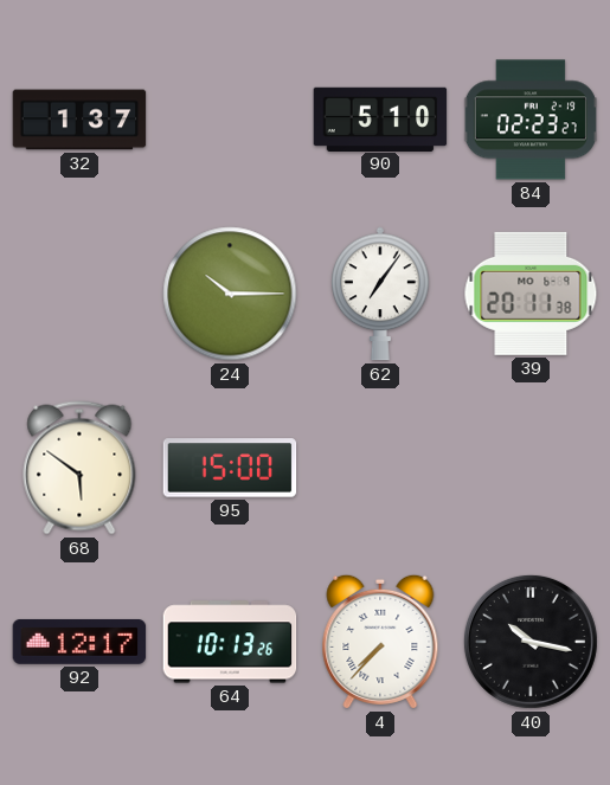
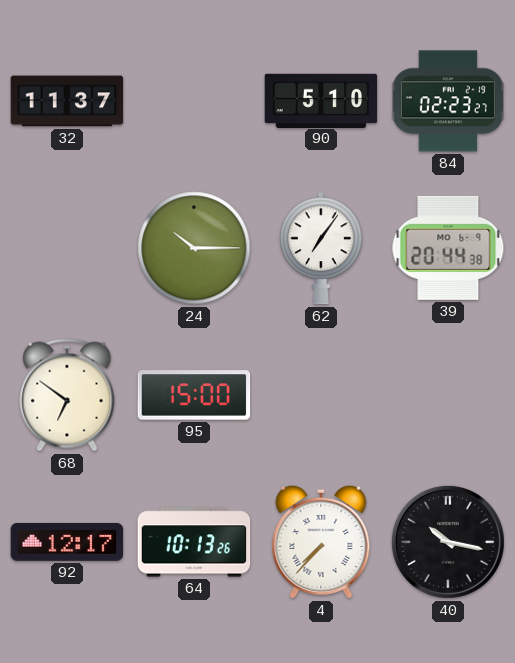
32: 1:37 -> 11:37
39: 20:11 -> 20:44
68: 5:51 -> 6:51
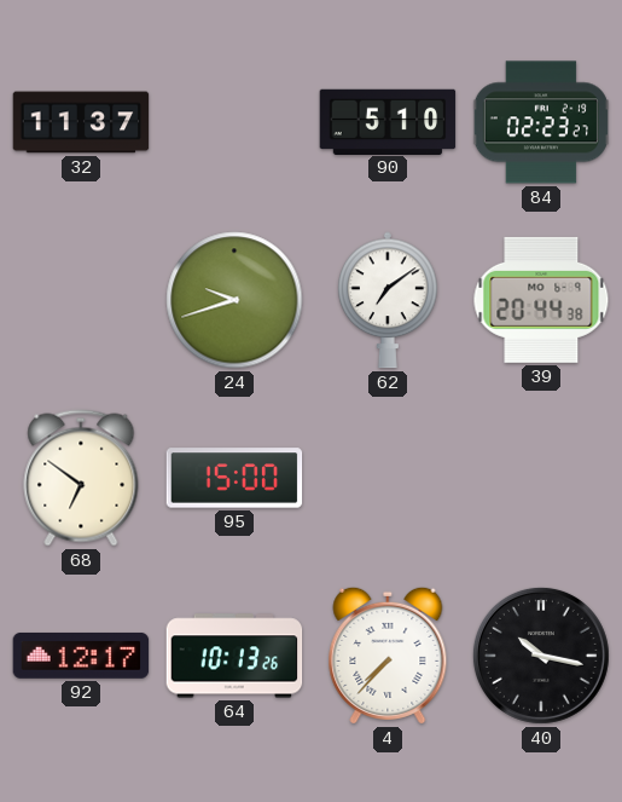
24: 10:15 -> 9:42
62: 7:06 -> 7:09
